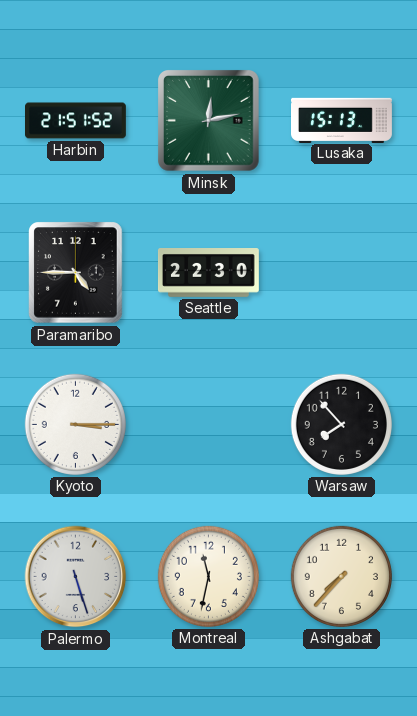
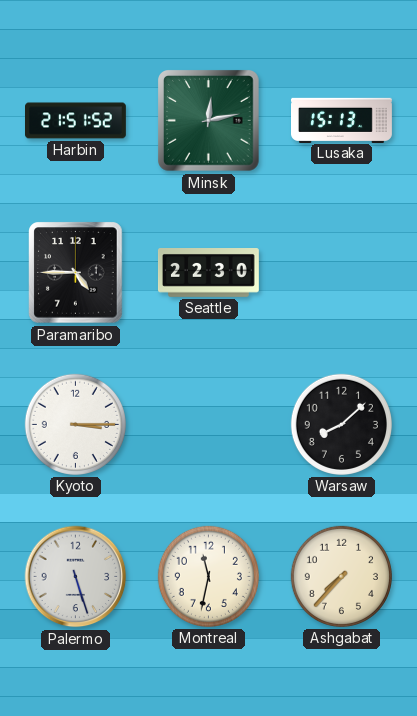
Warsaw: 7:53 -> 8:08
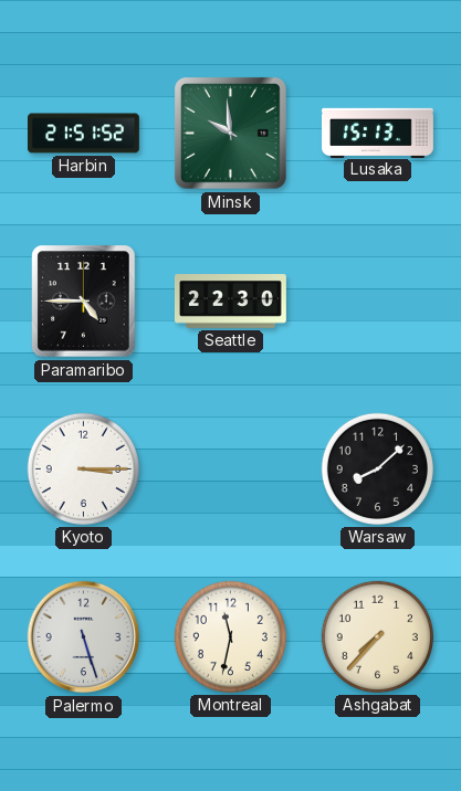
Minsk: 12:13 -> 9:59
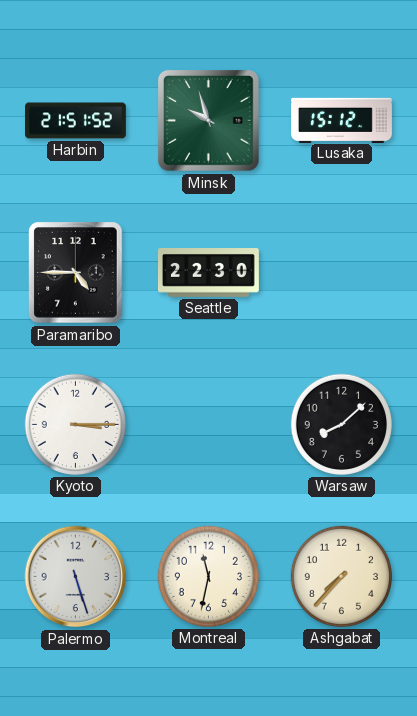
Minsk: 9:59 -> 9:57
Lusaka: 15:13 -> 15:12
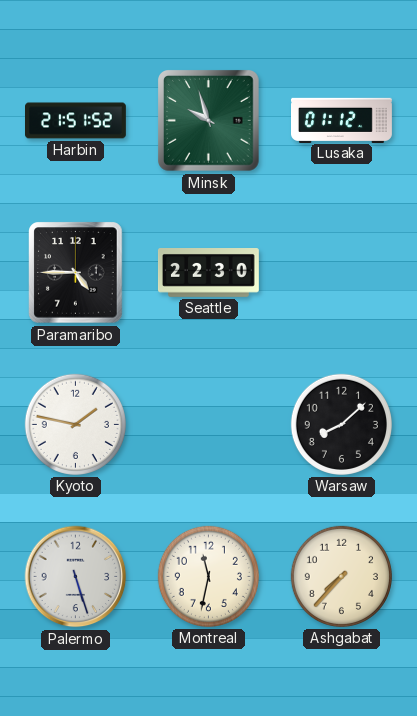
Lusaka: 15:12 -> 01:12
Kyoto: 3:15 -> 1:47
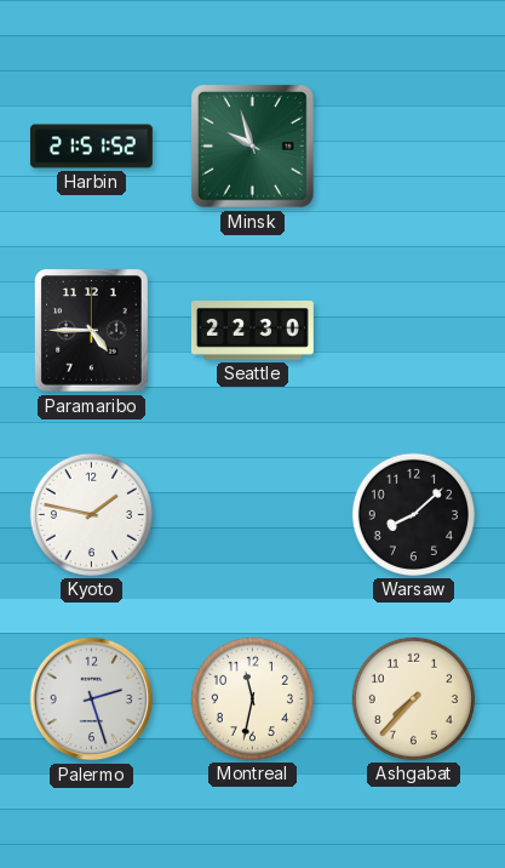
Lusaka: 01:12 -> none
Palermo: 5:27 -> 2:27
